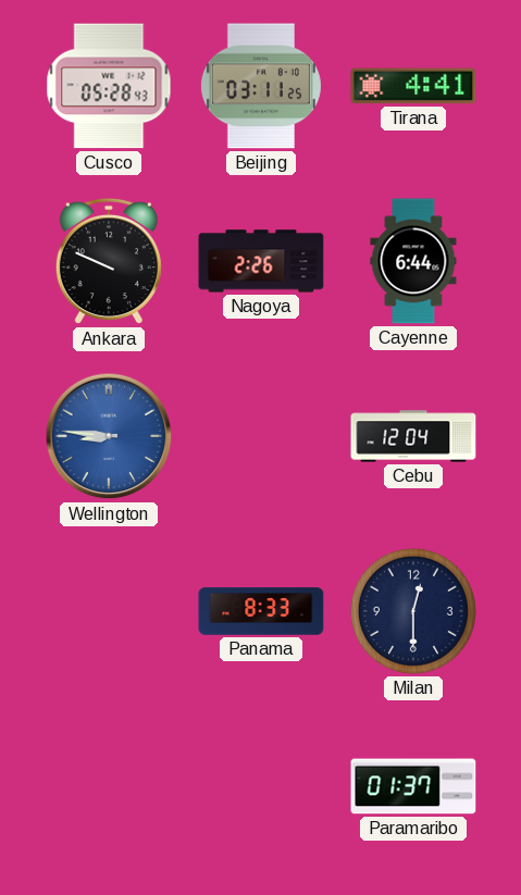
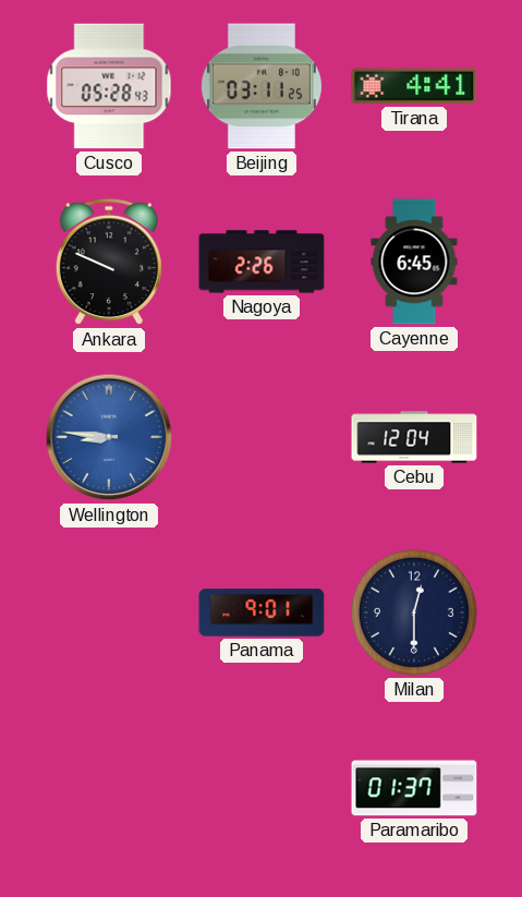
Cayenne: 6:44 -> 6:45
Panama: 8:33 -> 9:01
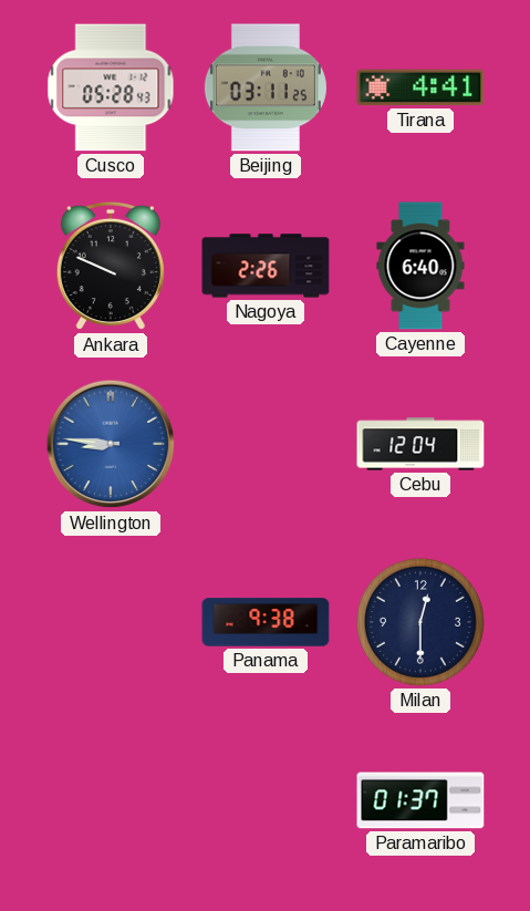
Cayenne: 6:45 -> 6:40
Panama: 9:01 -> 9:38
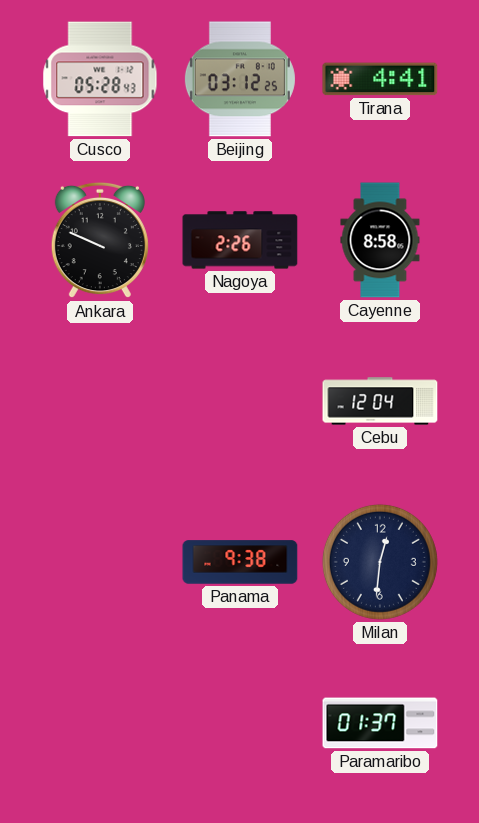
Beijing: 03:11 -> 03:12
Cayenne: 6:40 -> 8:58
Wellington: 8:46 -> none
Milan: 12:30 -> 12:31
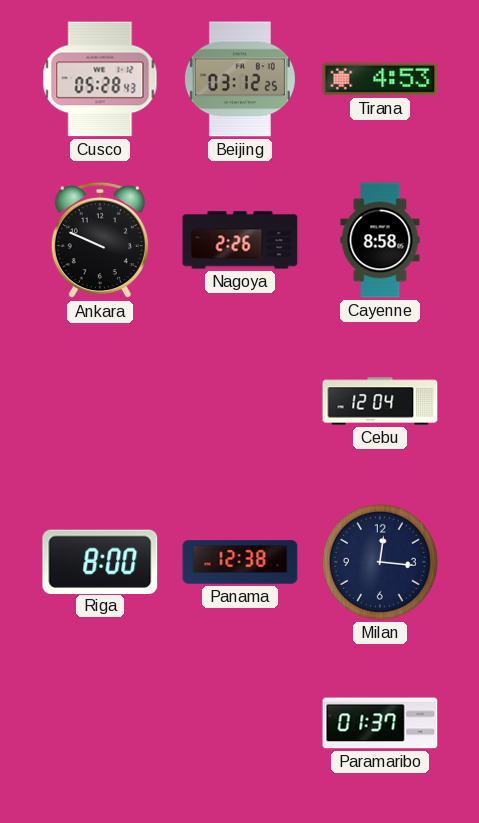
Tirana: 4:41 -> 4:53
Riga: none -> 8:00
Panama: 9:38 -> 12:38
Milan: 12:31 -> 12:16
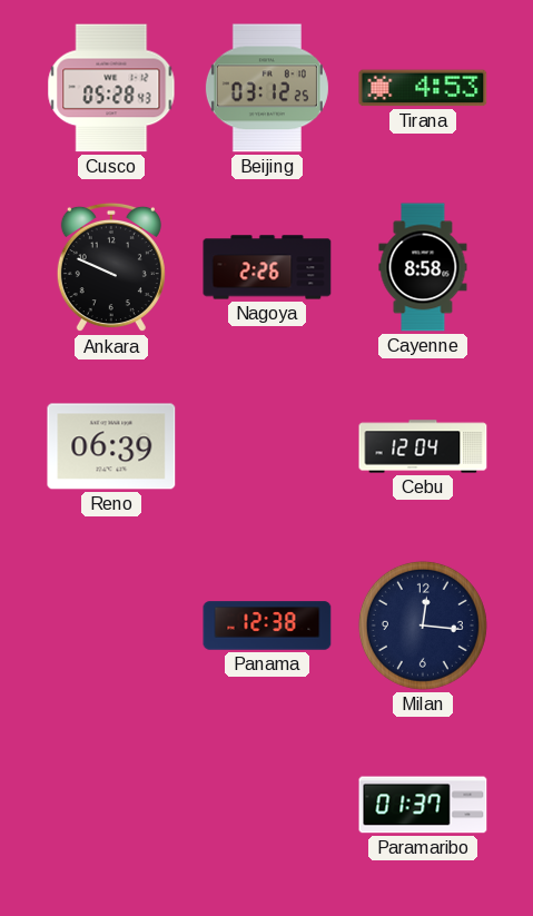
Reno: none -> 06:39
Riga: 8:00 -> none
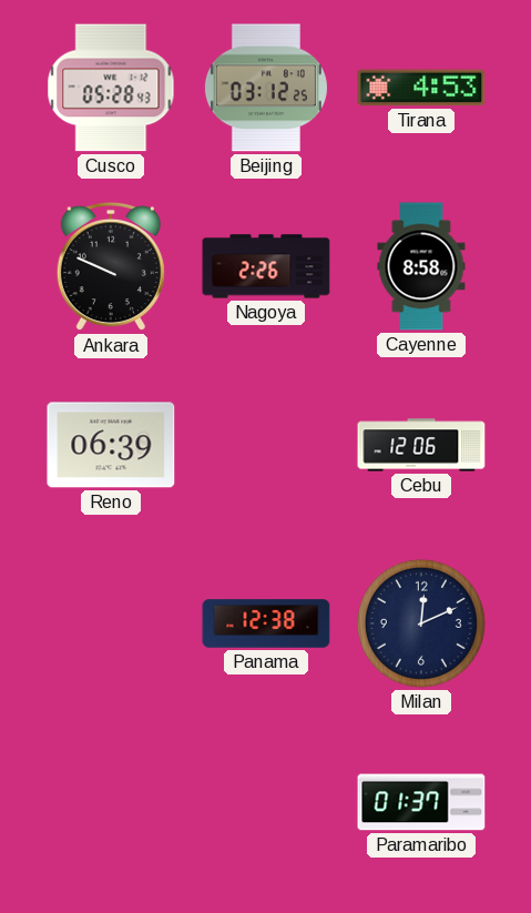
Cebu: 12:04 -> 12:06
Milan: 12:16 -> 12:11
